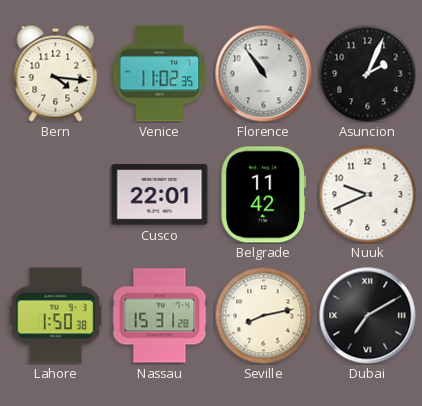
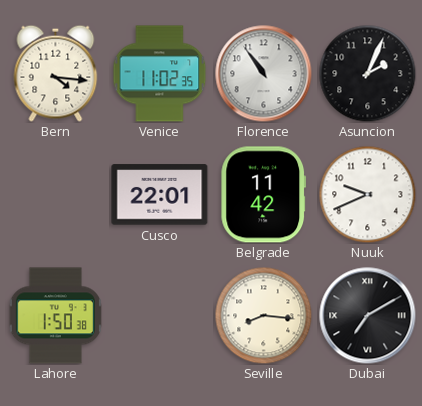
Nassau: 15:31 -> none
Seville: 8:13 -> 8:16
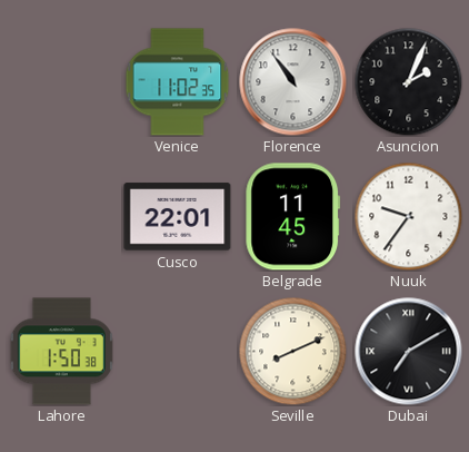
Bern: 4:16 -> none
Belgrade: 11:42 -> 11:45
Nuuk: 9:41 -> 9:36
Seville: 8:16 -> 8:11
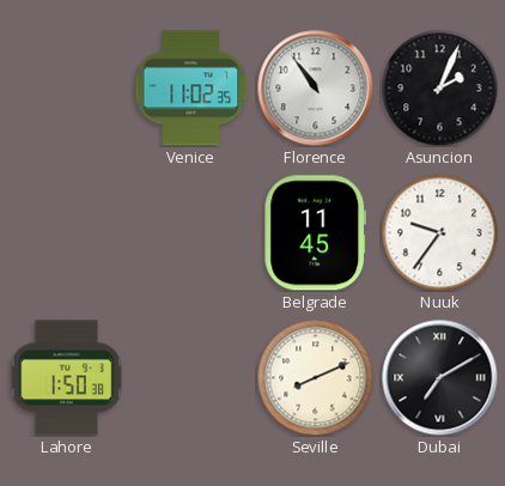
Cusco: 22:01 -> none
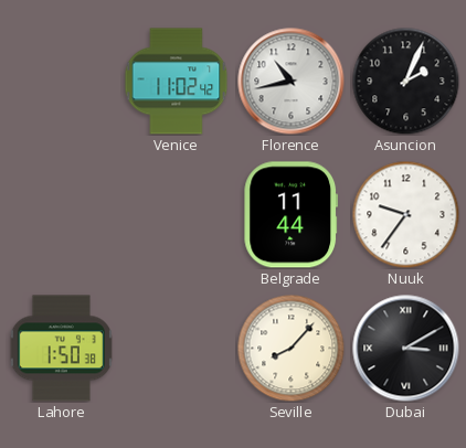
Venice: 11:02:35 -> 11:02:42
Florence: 10:54 -> 10:43
Belgrade: 11:45 -> 11:44
Seville: 8:11 -> 8:07
Dubai: 7:10 -> 3:10
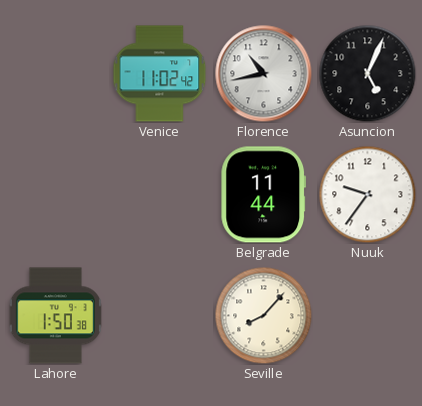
Asuncion: 2:04 -> 5:04
Dubai: 3:10 -> none
